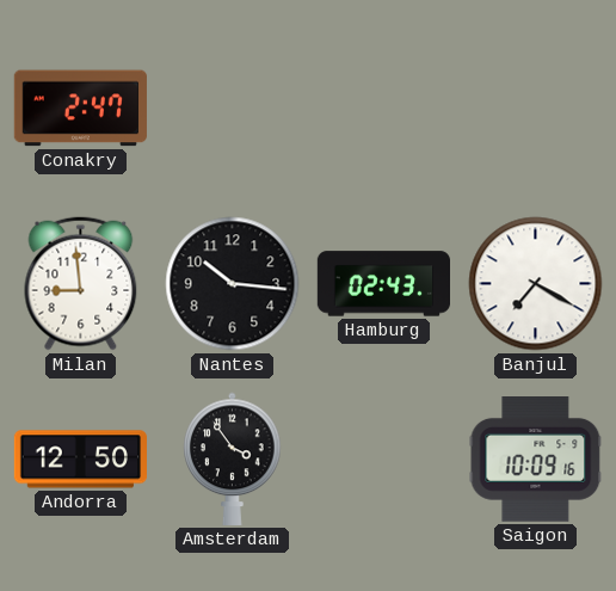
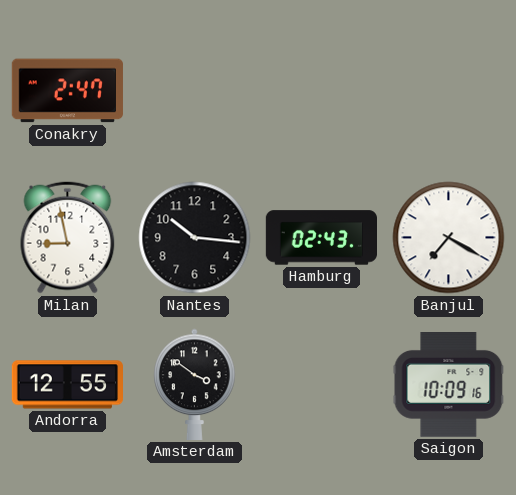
Milan: 8:59 -> 8:58
Andorra: 12:50 -> 12:55
Amsterdam: 3:54 -> 3:51
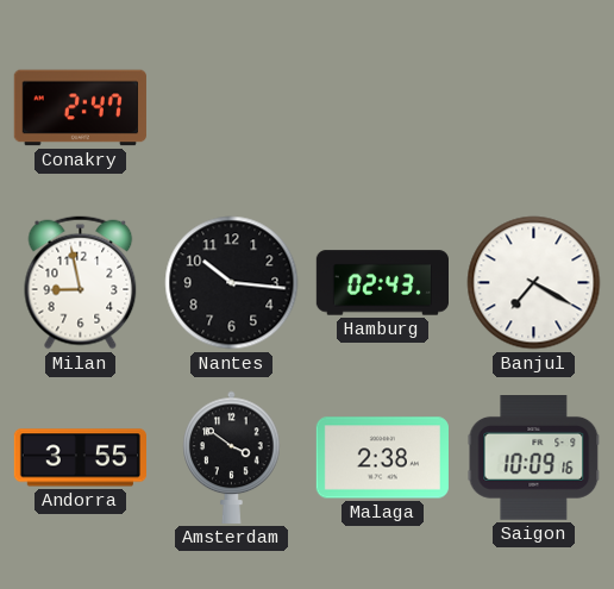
Andorra: 12:55 -> 3:55
Malaga: none -> 2:38
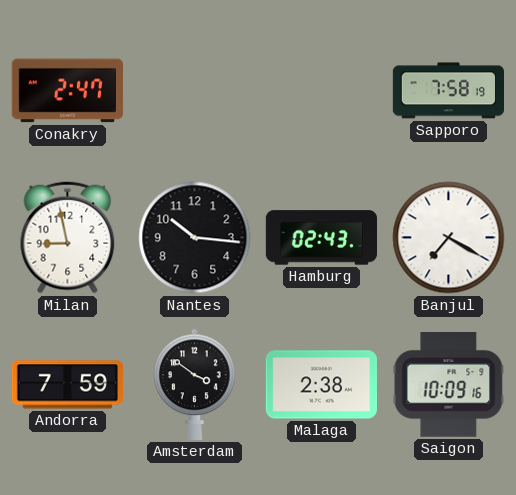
Sapporo: none -> 7:58
Andorra: 3:55 -> 7:59
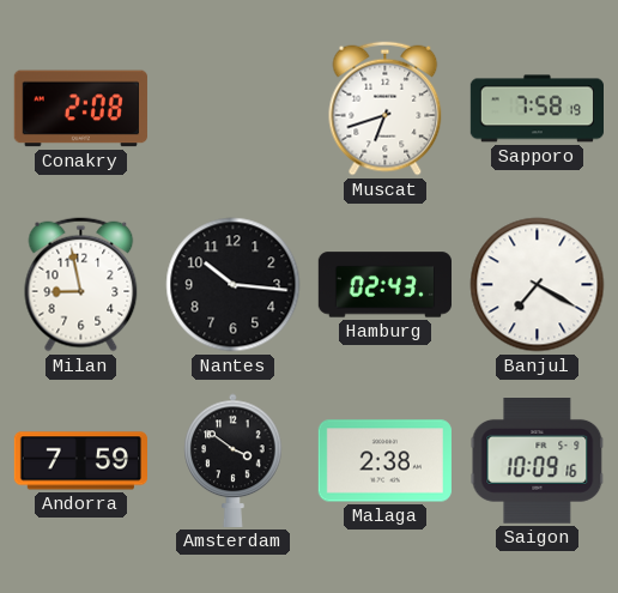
Conakry: 2:47 -> 2:08
Muscat: none -> 6:42
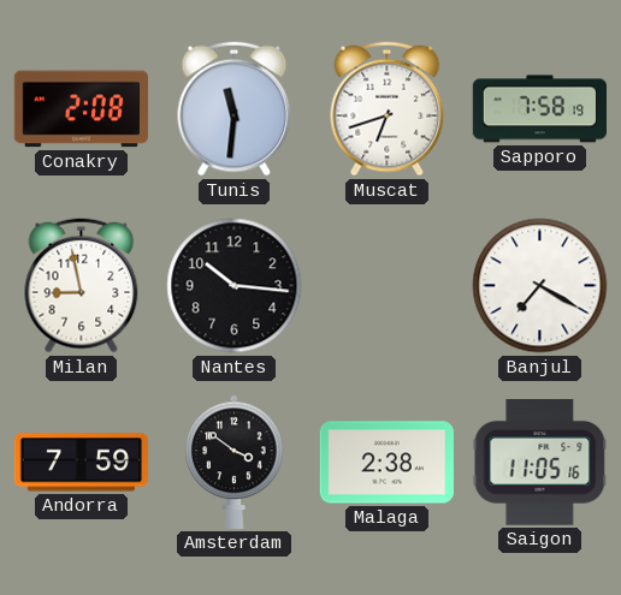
Tunis: none -> 11:31
Hamburg: 02:43 -> none
Saigon: 10:09 -> 11:05
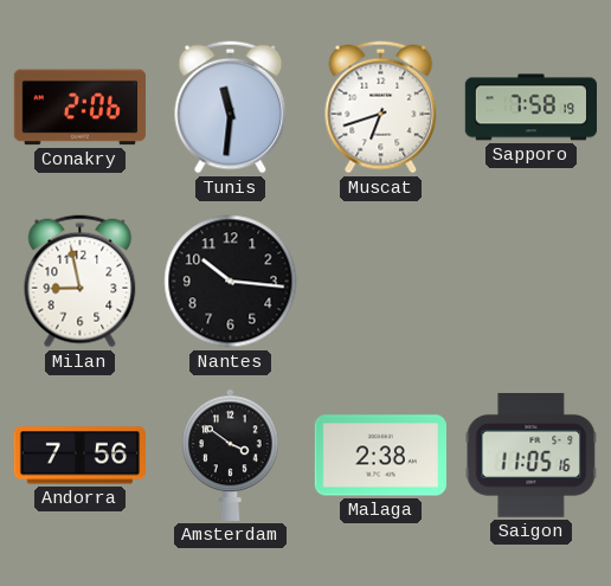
Conakry: 2:08 -> 2:06
Banjul: 7:20 -> none
Andorra: 7:59 -> 7:56
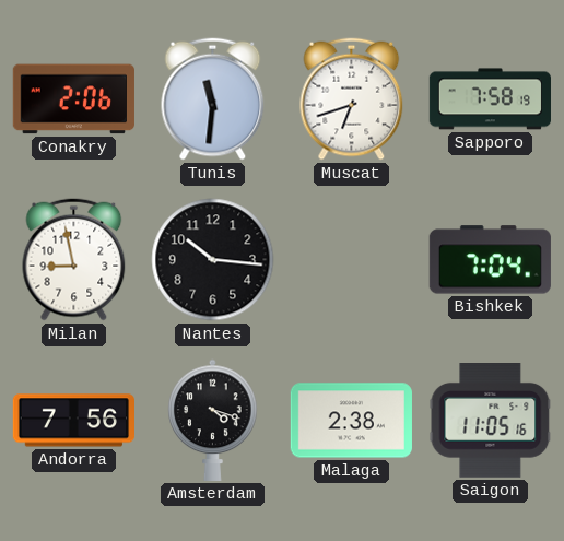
Bishkek: none -> 7:04
Amsterdam: 3:51 -> 4:18
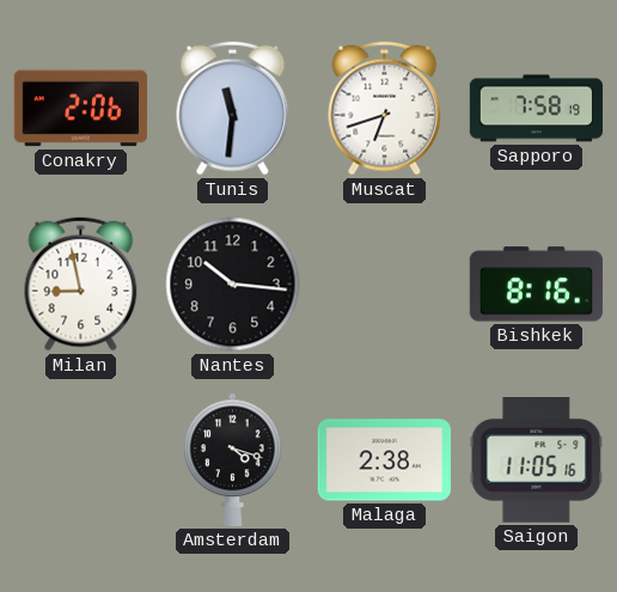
Bishkek: 7:04 -> 8:16
Andorra: 7:56 -> none
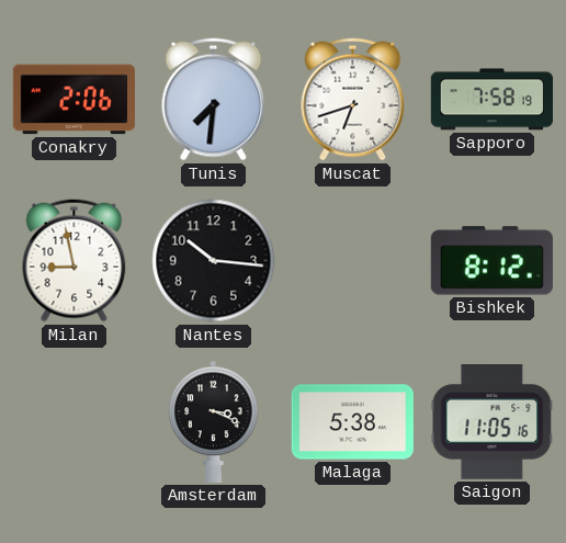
Tunis: 11:31 -> 7:31
Bishkek: 8:16 -> 8:12
Amsterdam: 4:18 -> 3:19
Malaga: 2:38 -> 5:38
